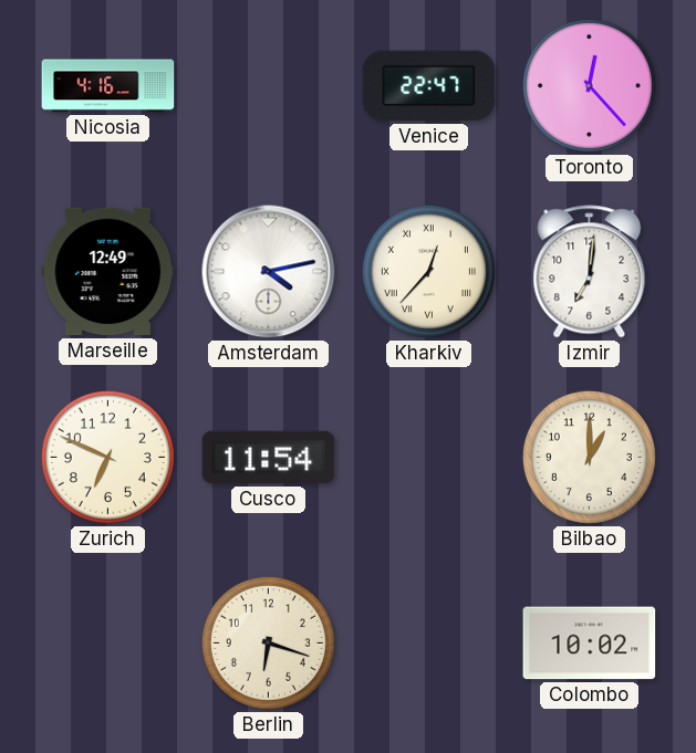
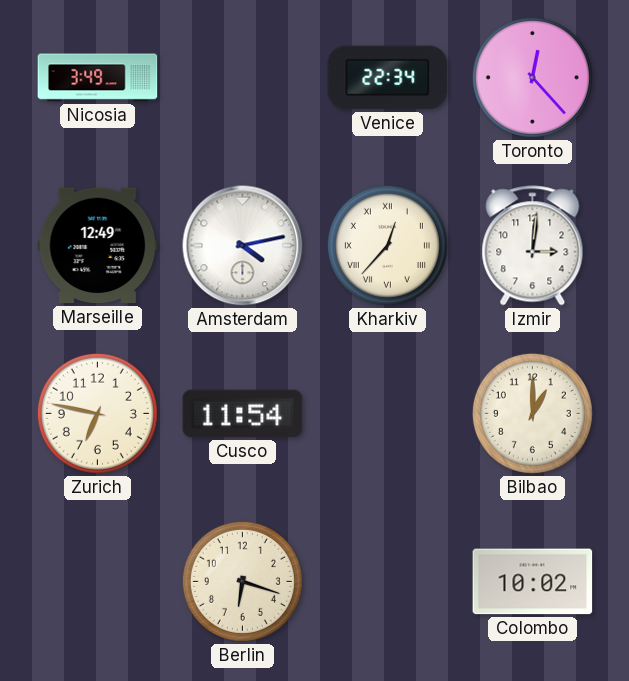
Nicosia: 4:16 -> 3:49
Venice: 22:47 -> 22:34
Izmir: 7:01 -> 3:01
Zurich: 6:49 -> 6:47
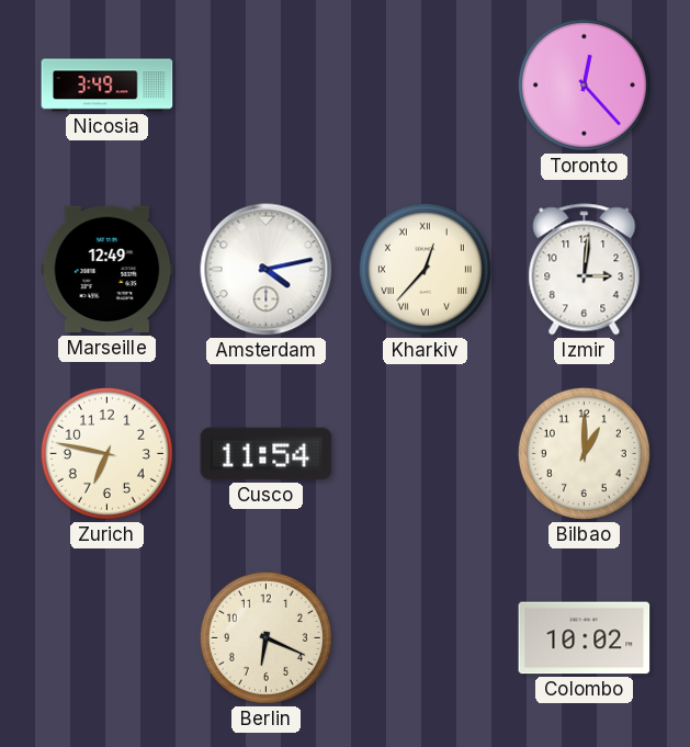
Venice: 22:34 -> none
Berlin: 6:18 -> 6:19
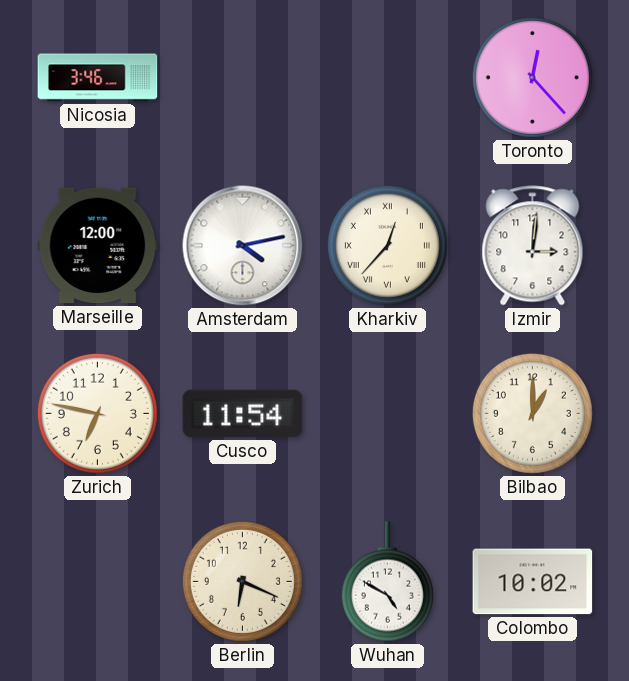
Nicosia: 3:49 -> 3:46
Marseille: 12:49 -> 12:00
Wuhan: none -> 4:50
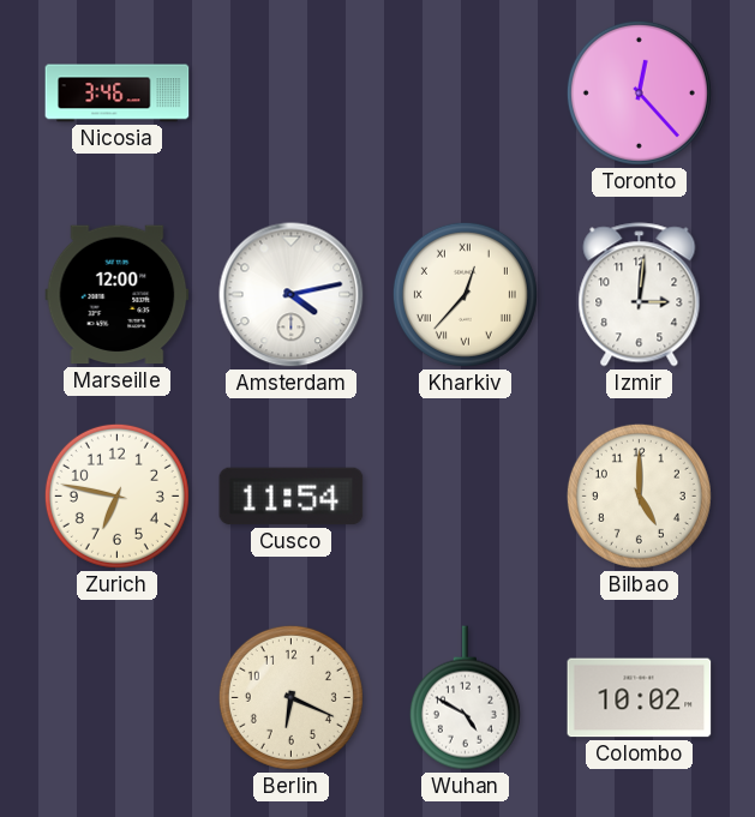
Bilbao: 1:00 -> 5:00
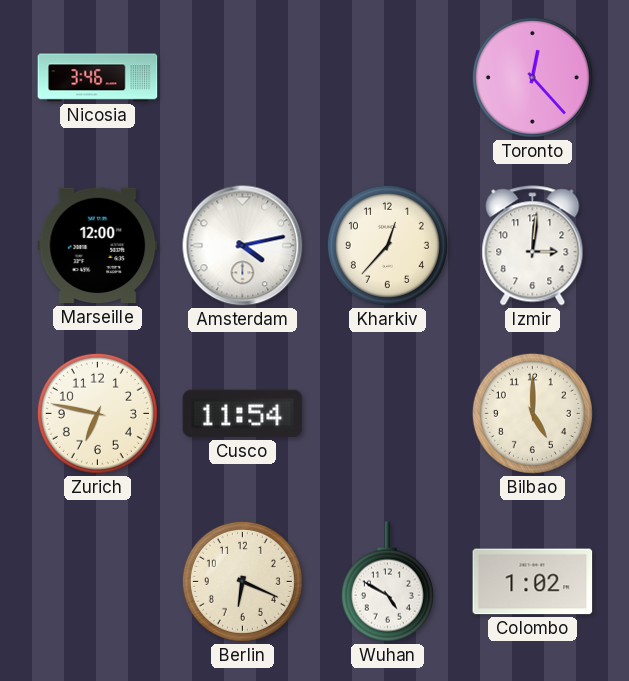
Kharkiv numerals: Roman -> Arabic
Colombo: 10:02 -> 1:02
